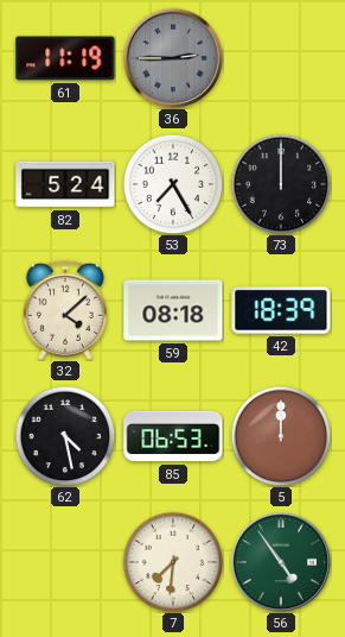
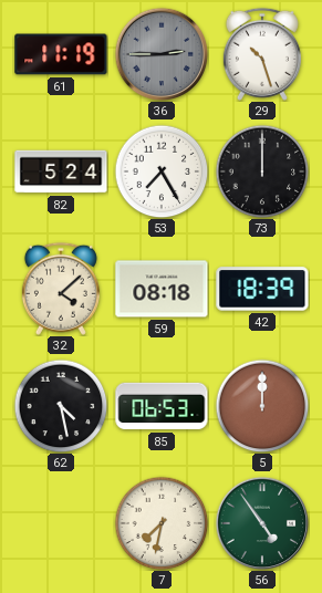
29: none -> 10:27
7: 7:31 -> 7:32
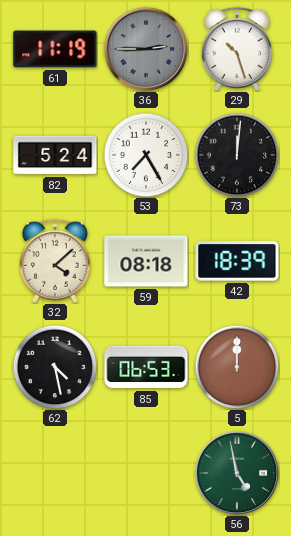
73: 12:00 -> 12:01
7: 7:32 -> none
56: 4:54 -> 4:58
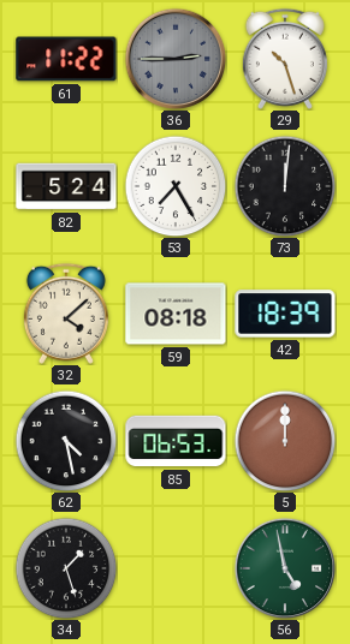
61: 11:19 -> 11:22
34: none -> 1:27
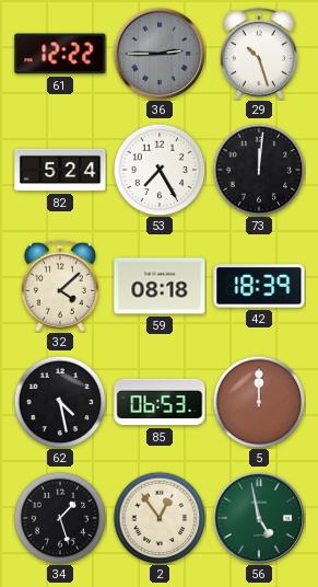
61: 11:22 -> 12:22
2: none -> 12:54
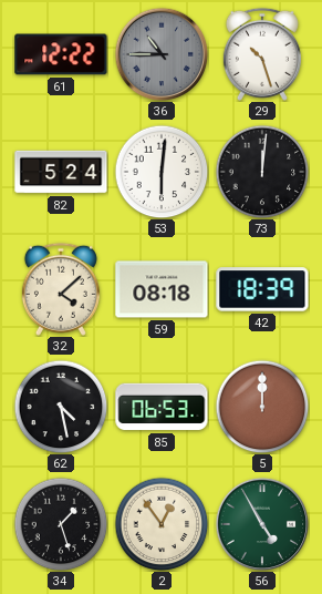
36: 2:45 -> 10:45
53: 7:25 -> 6:01
56: 4:58 -> 4:55
